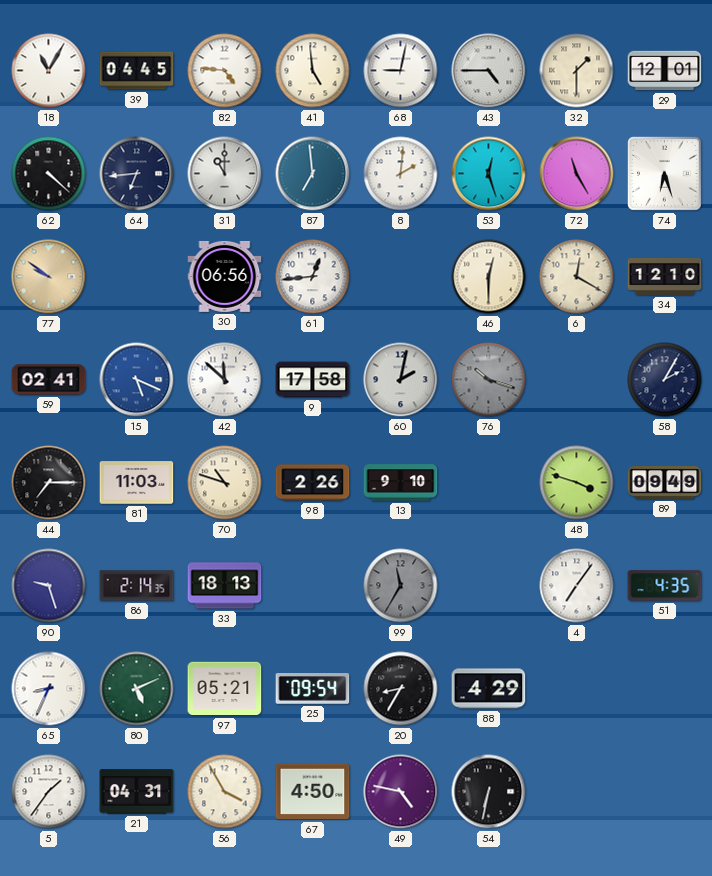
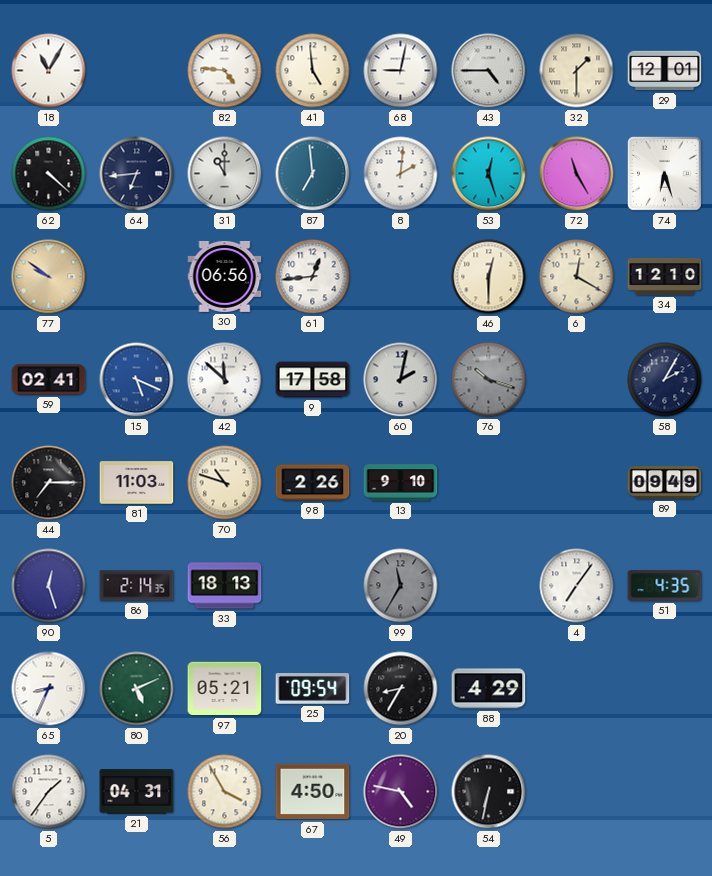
39: 04:45 -> none
48: 3:48 -> none
90: 9:27 -> 12:27
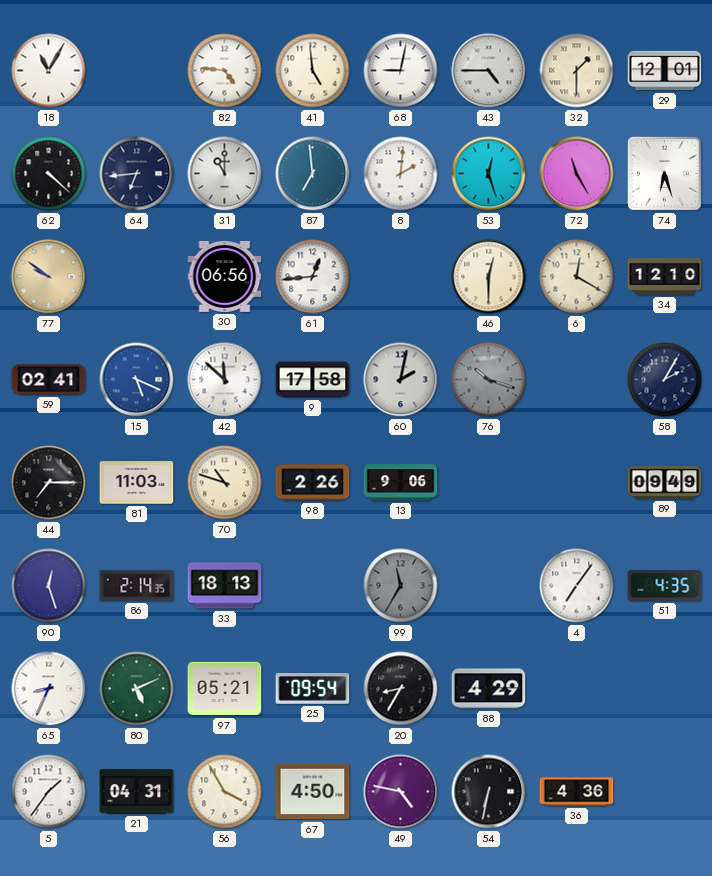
13: 9:10 -> 9:06
36: none -> 4:36
